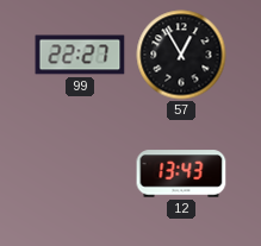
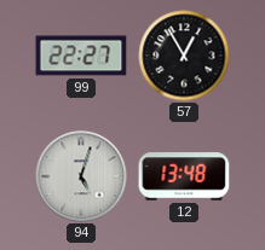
94: none -> 5:03
12: 13:43 -> 13:48
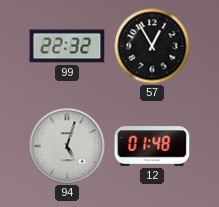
99: 22:27 -> 22:32
12: 13:48 -> 01:48
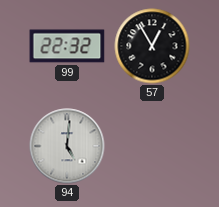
94: 5:03 -> 5:01
12: 01:48 -> none
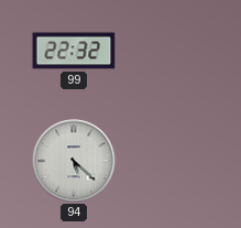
57: 12:55 -> none
94: 5:01 -> 5:22
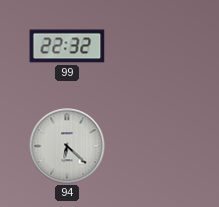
94: 5:22 -> 6:22
